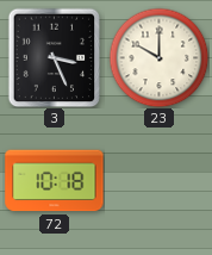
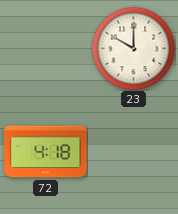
3: 3:26 -> none
72: 10:18 -> 4:18
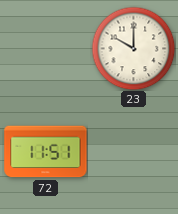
72: 4:18 -> 11:51
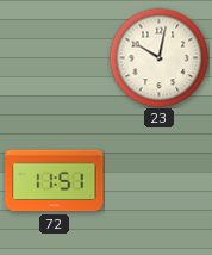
23: 10:00 -> 10:02
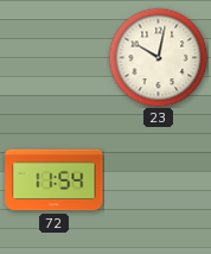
72: 11:51 -> 11:54
